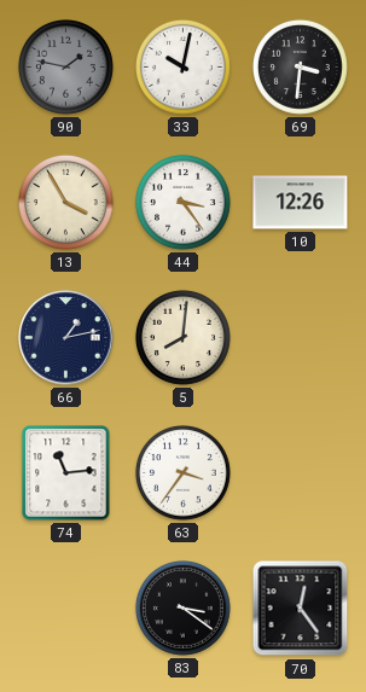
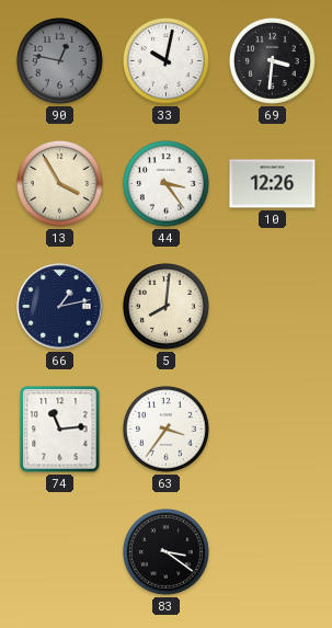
90: 1:47 -> 12:47
70: 12:24 -> none
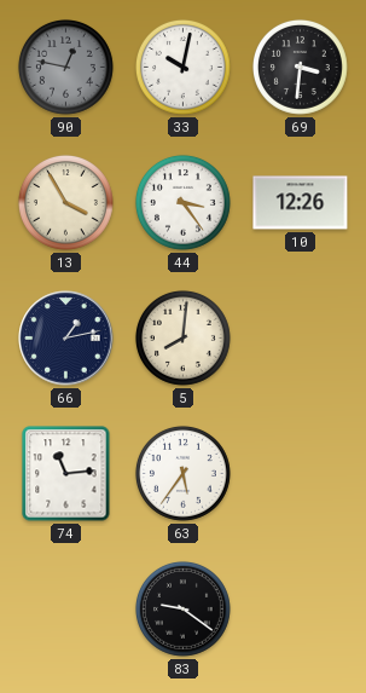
63: 3:36 -> 5:36
83: 3:21 -> 9:21
